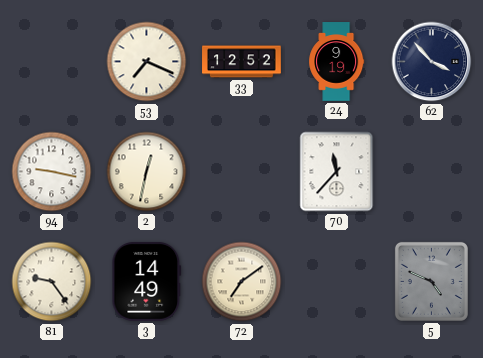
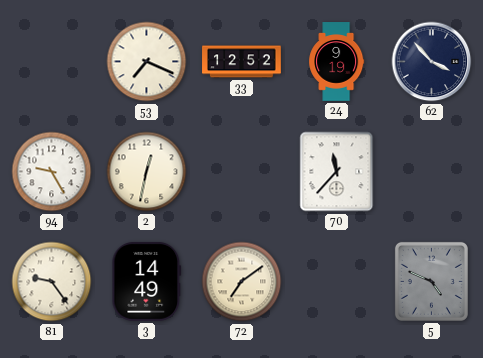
94: 9:17 -> 9:25
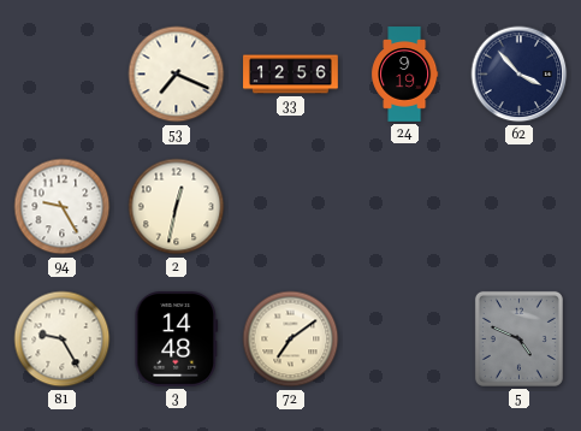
33: 12:52 -> 12:56
70: 11:37 -> none
81: 9:24 -> 9:25
3: 14:49 -> 14:48
